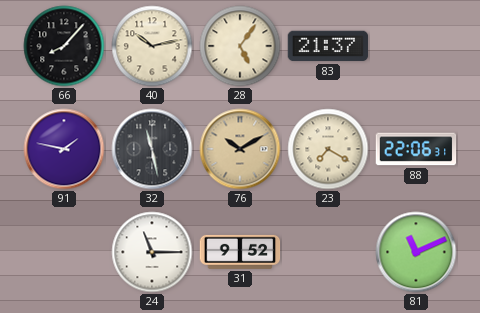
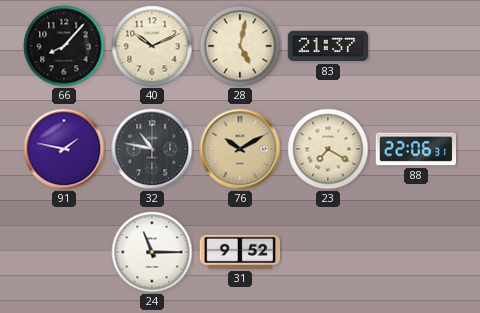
40: 10:13 -> 10:11
28: 5:06 -> 5:02
32: 11:28 -> 10:47
81: 11:11 -> none
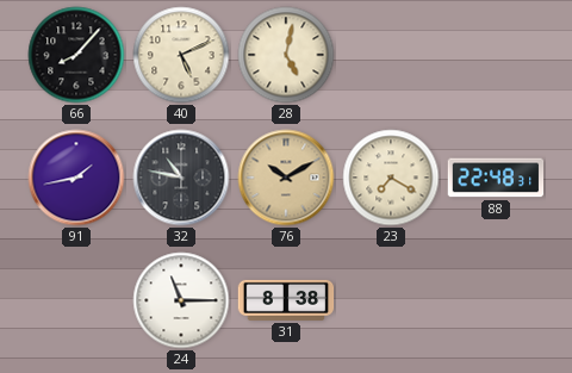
40: 10:11 -> 5:11
83: 21:37 -> none
91: 1:47 -> 1:43
88: 22:06 -> 22:48
31: 9:52 -> 8:38
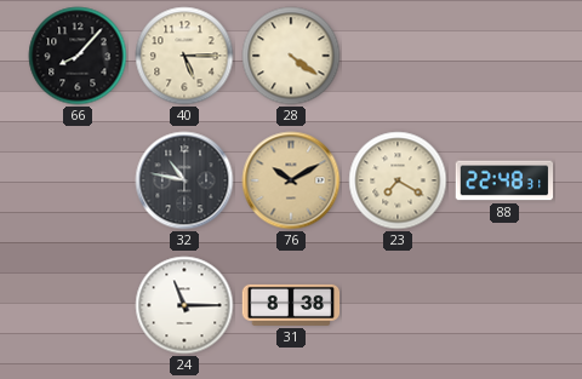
40: 5:11 -> 5:15
28: 5:02 -> 4:21
91: 1:43 -> none
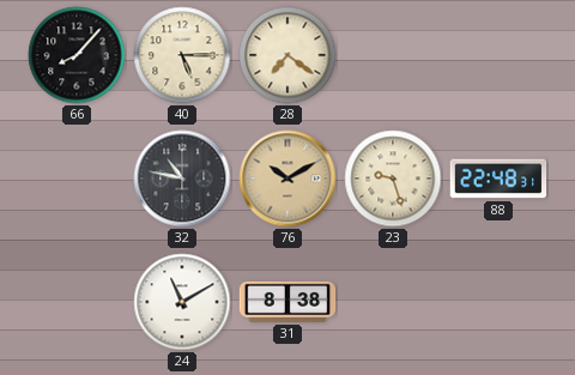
28: 4:21 -> 7:21
23: 7:20 -> 9:27
24: 11:15 -> 11:10
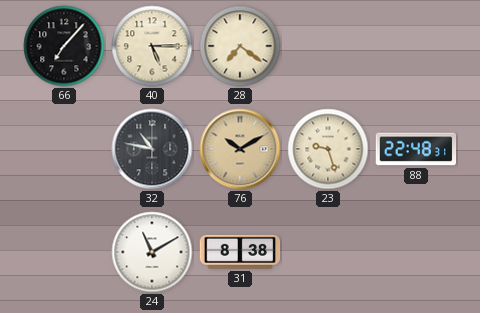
66: 8:07 -> 7:07
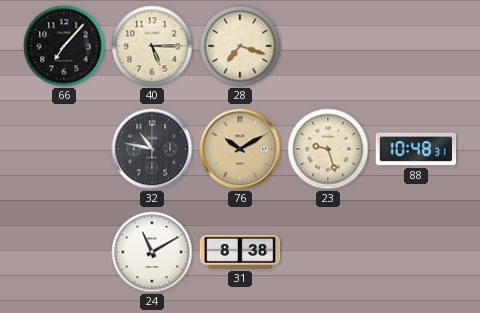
28: 7:21 -> 7:18
88: 22:48 -> 10:48
